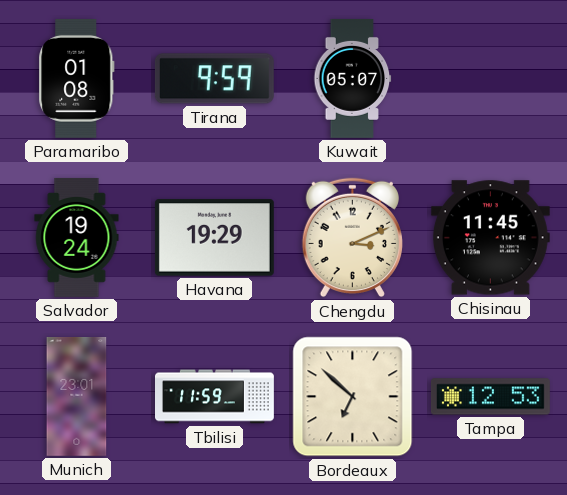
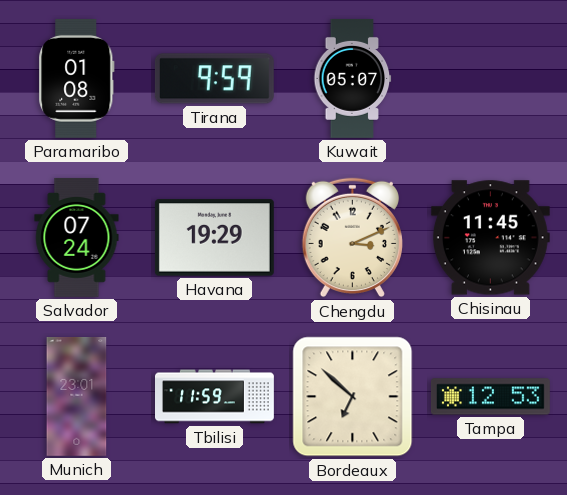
Salvador: 19:24 -> 07:24
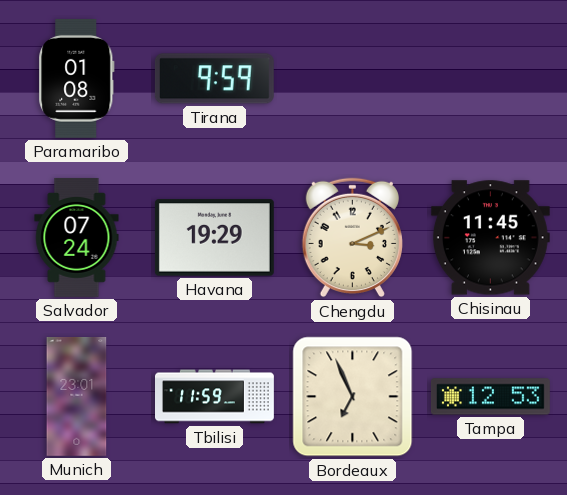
Kuwait: 05:07 -> none
Bordeaux: 6:52 -> 6:56
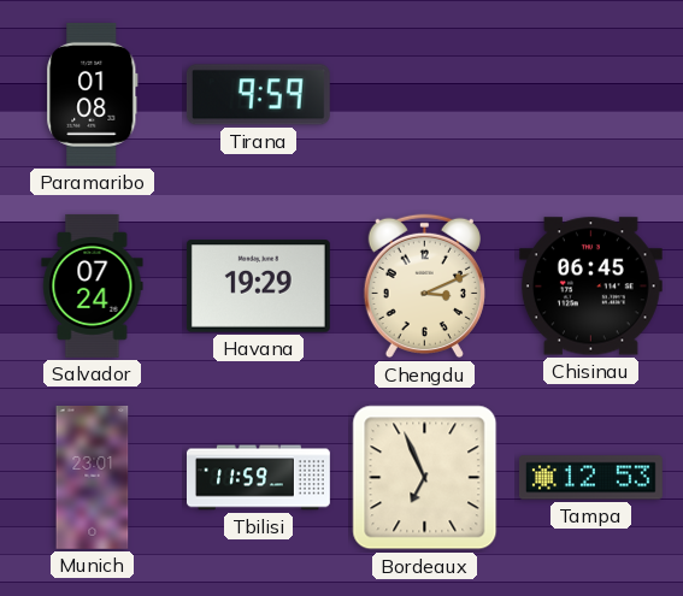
Chisinau: 11:45 -> 06:45
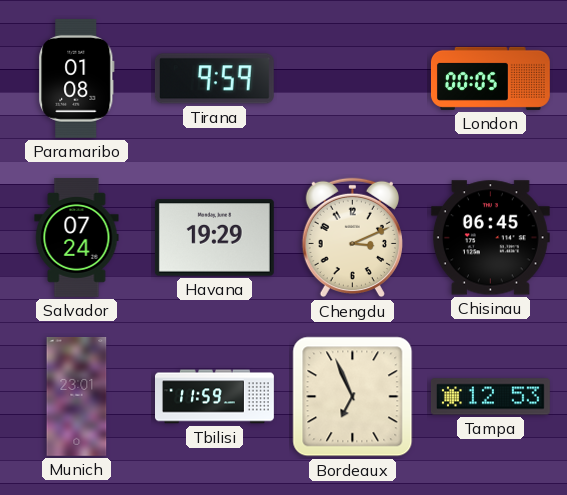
London: none -> 00:05
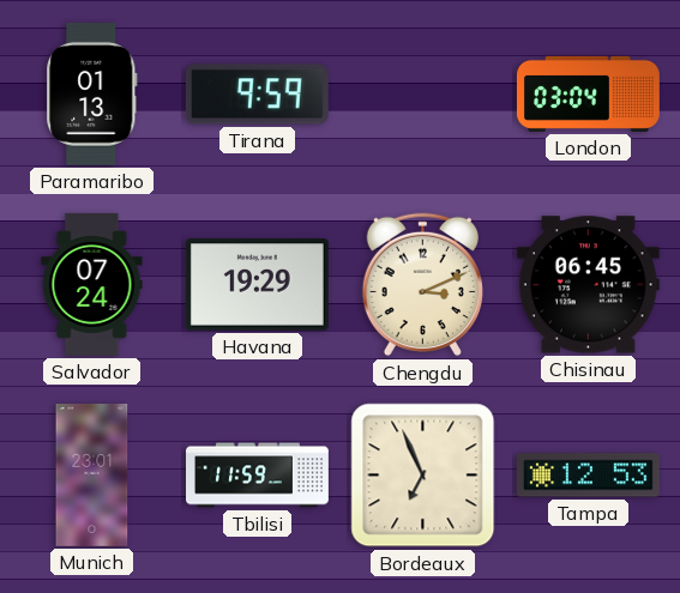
Paramaribo: 01:08 -> 01:13
London: 00:05 -> 03:04
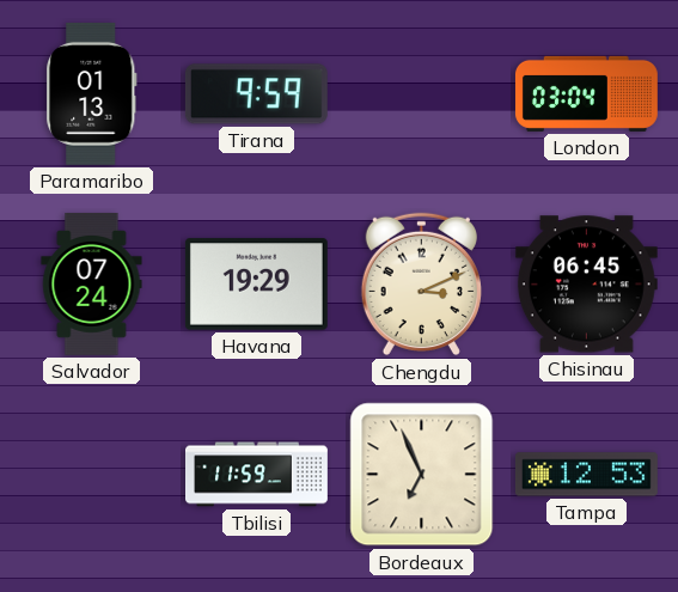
Munich: 23:01 -> none
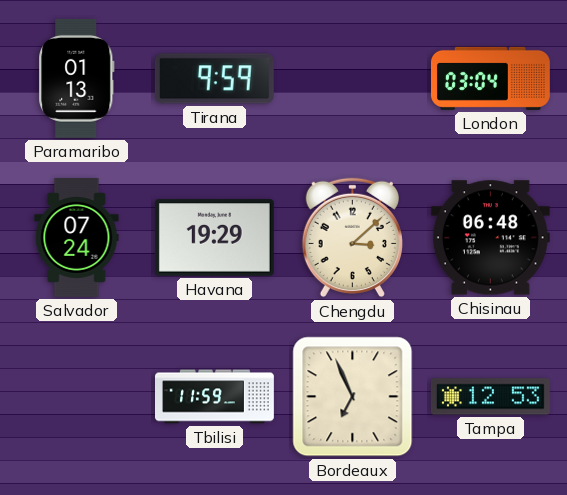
Chengdu: 3:11 -> 3:08
Chisinau: 06:45 -> 06:48
